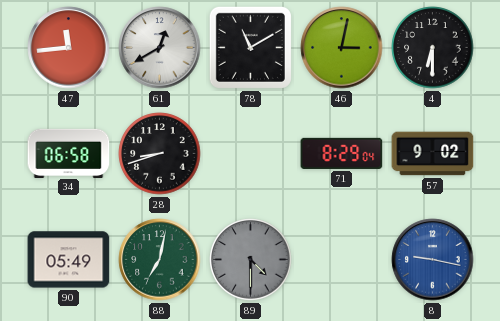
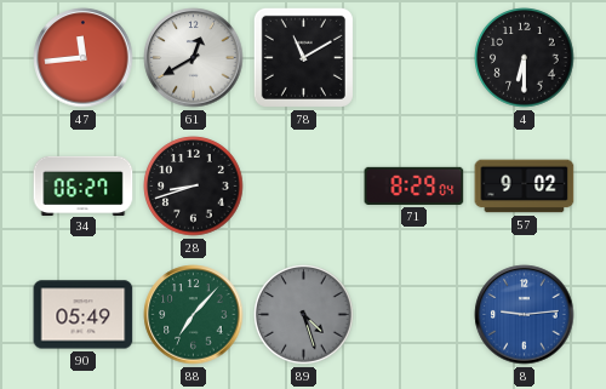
46: 3:02 -> none
34: 06:58 -> 06:27
88: 7:02 -> 7:07
89: 4:30 -> 4:27
8: 9:17 -> 9:14
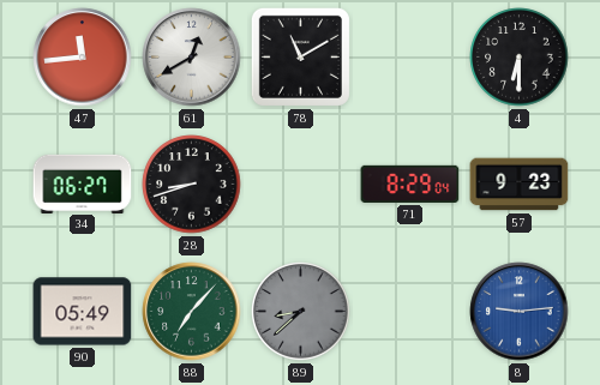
57: 9:02 -> 9:23
89: 4:27 -> 8:38
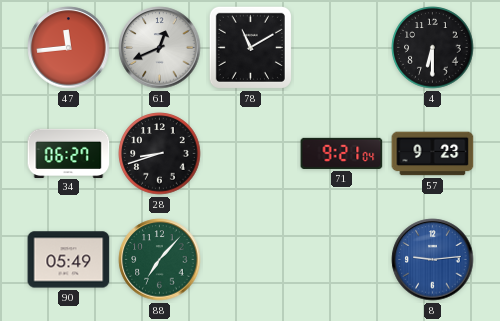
61: 12:40 -> 12:41
71: 8:29 -> 9:21
89: 8:38 -> none
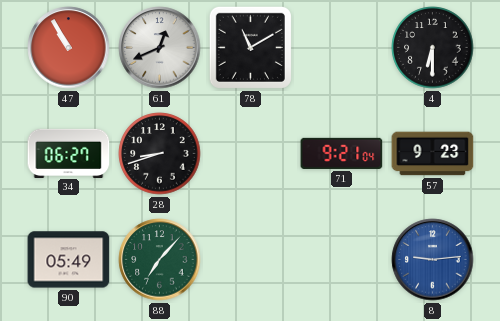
47: 11:44 -> 10:55
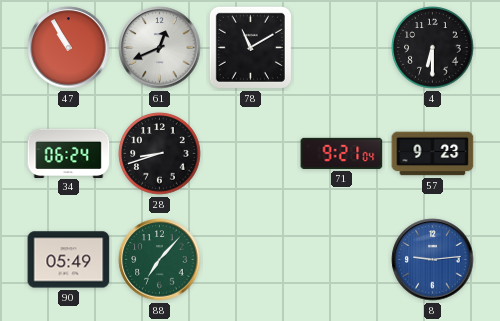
34: 06:27 -> 06:24
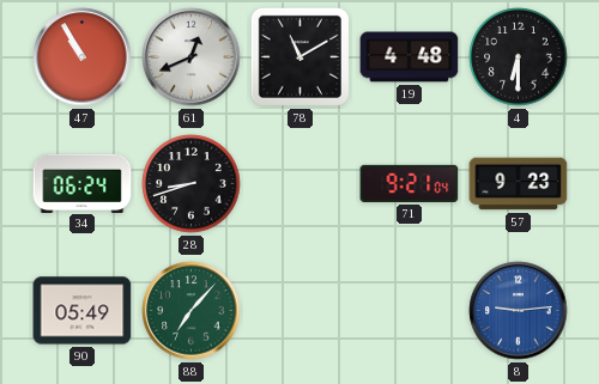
19: none -> 4:48
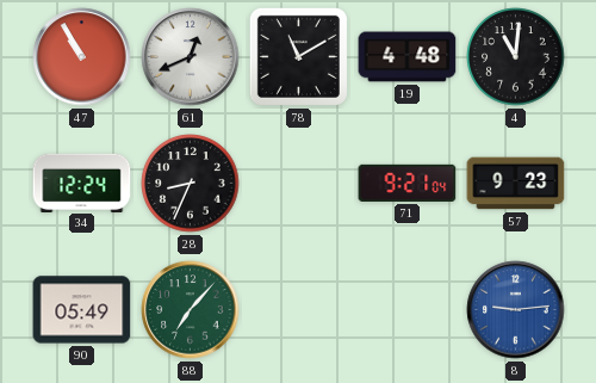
4: 6:30 -> 11:01
34: 06:24 -> 12:24
28: 8:42 -> 8:34
